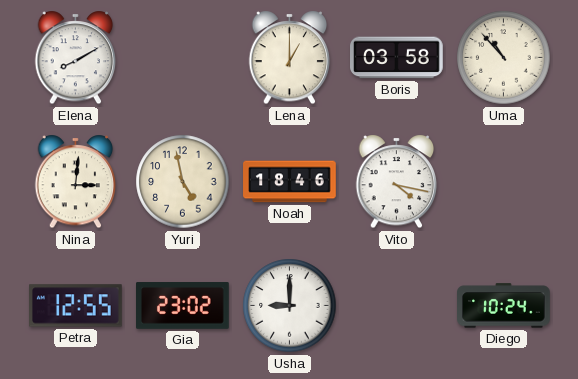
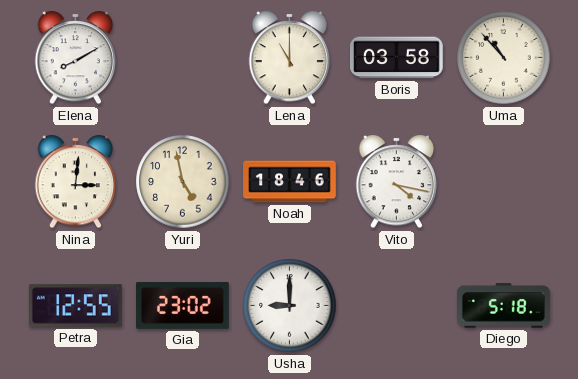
Lena: 1:00 -> 11:00
Diego: 10:24 -> 5:18
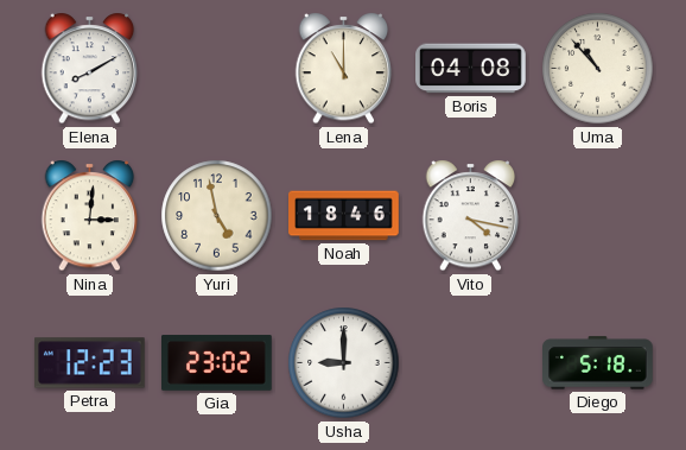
Boris: 03:58 -> 04:08
Petra: 12:55 -> 12:23
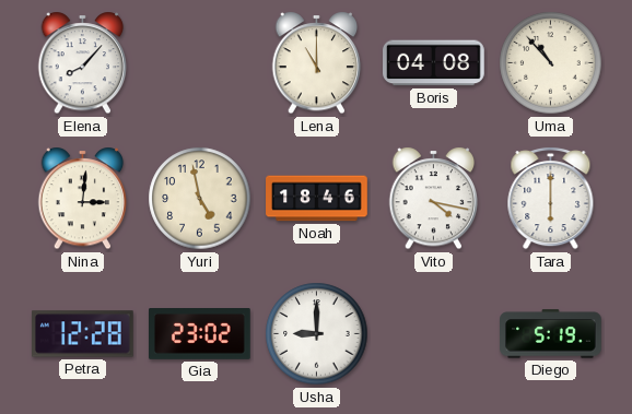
Elena: 8:10 -> 8:07
Tara: none -> 6:00
Petra: 12:23 -> 12:28
Diego: 5:18 -> 5:19
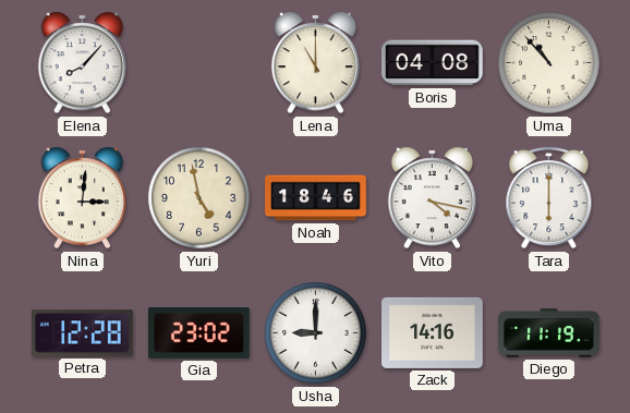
Zack: none -> 14:16
Diego: 5:19 -> 11:19
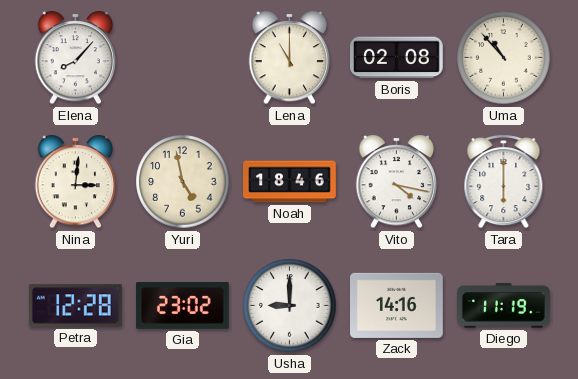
Boris: 04:08 -> 02:08
